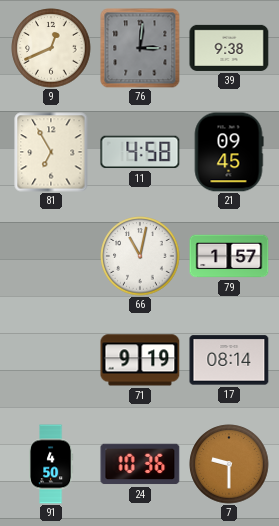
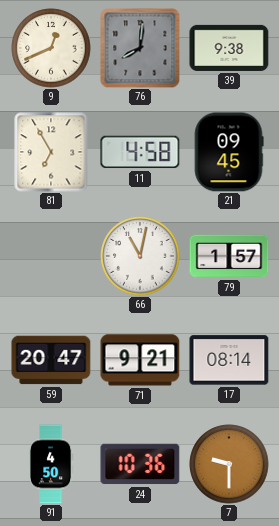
76: 3:01 -> 8:01
59: none -> 20:47
71: 9:19 -> 9:21
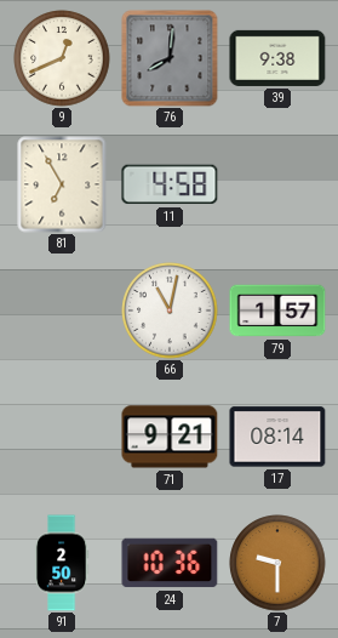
21: 09:45 -> none
59: 20:47 -> none
91: 4:50 -> 2:50
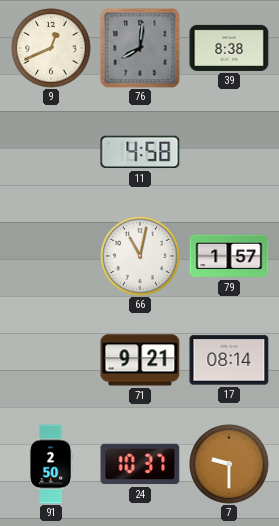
39: 9:38 -> 8:38
81: 6:55 -> none
24: 10:36 -> 10:37
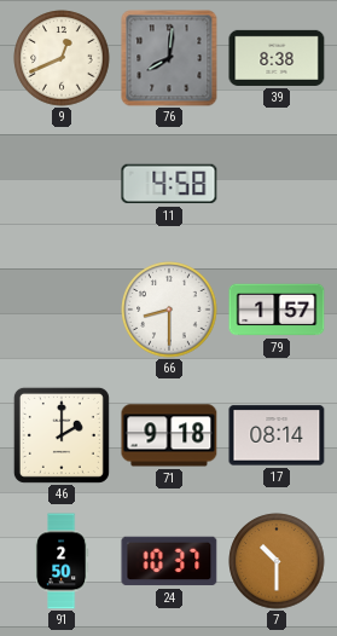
66: 11:02 -> 8:30
46: none -> 2:00
71: 9:21 -> 9:18
7: 9:30 -> 10:30
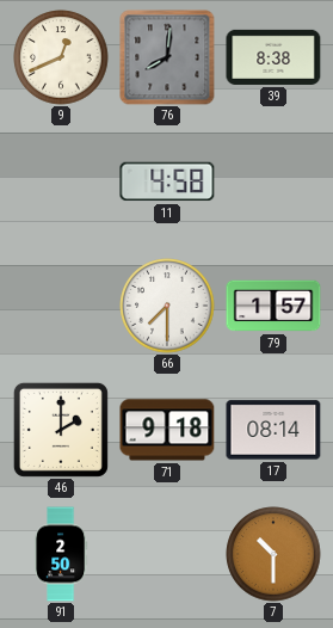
66: 8:30 -> 7:30
24: 10:37 -> none
